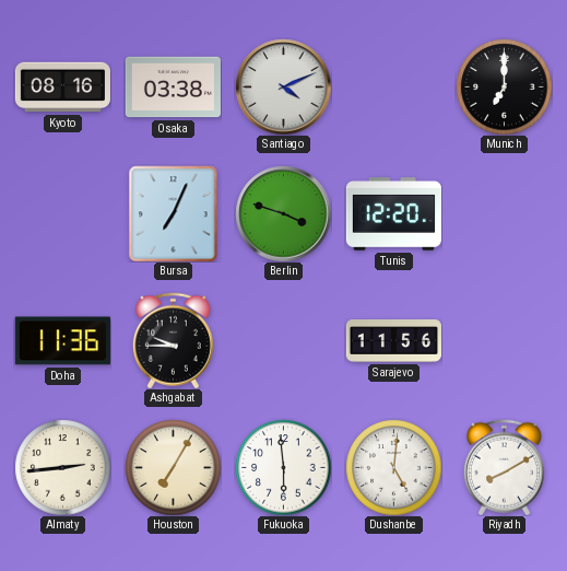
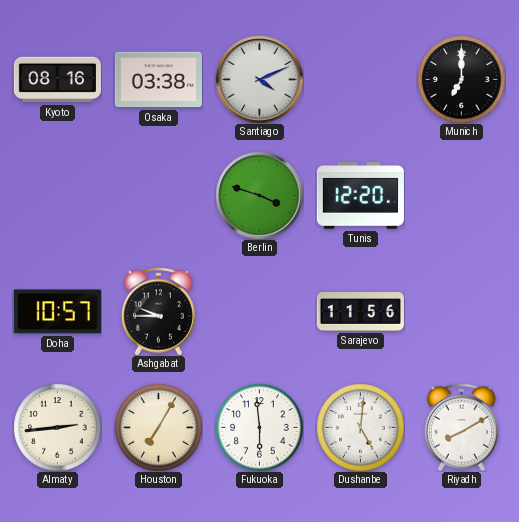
Bursa: 7:04 -> none
Doha: 11:36 -> 10:57
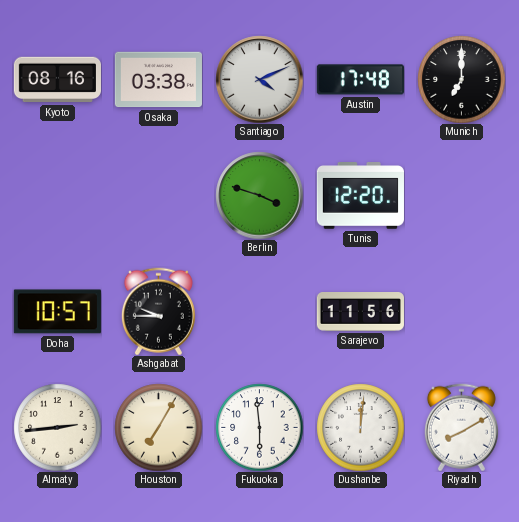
Austin: none -> 17:48
Dushanbe: 5:01 -> 12:01
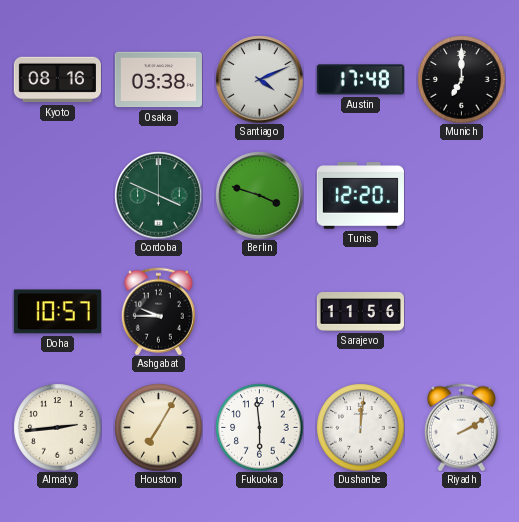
Cordoba: none -> 3:49
Riyadh: 8:10 -> 2:10
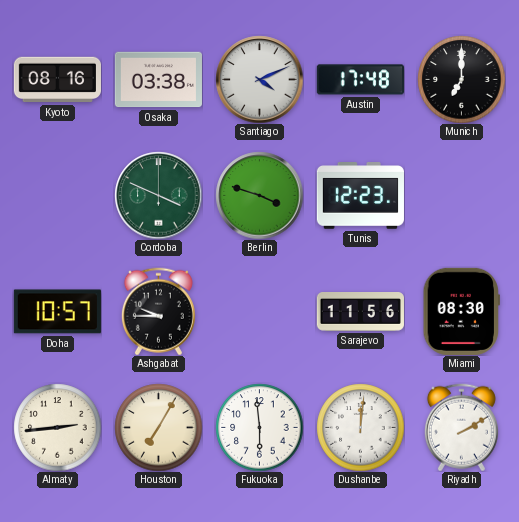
Tunis: 12:20 -> 12:23
Miami: none -> 08:30
